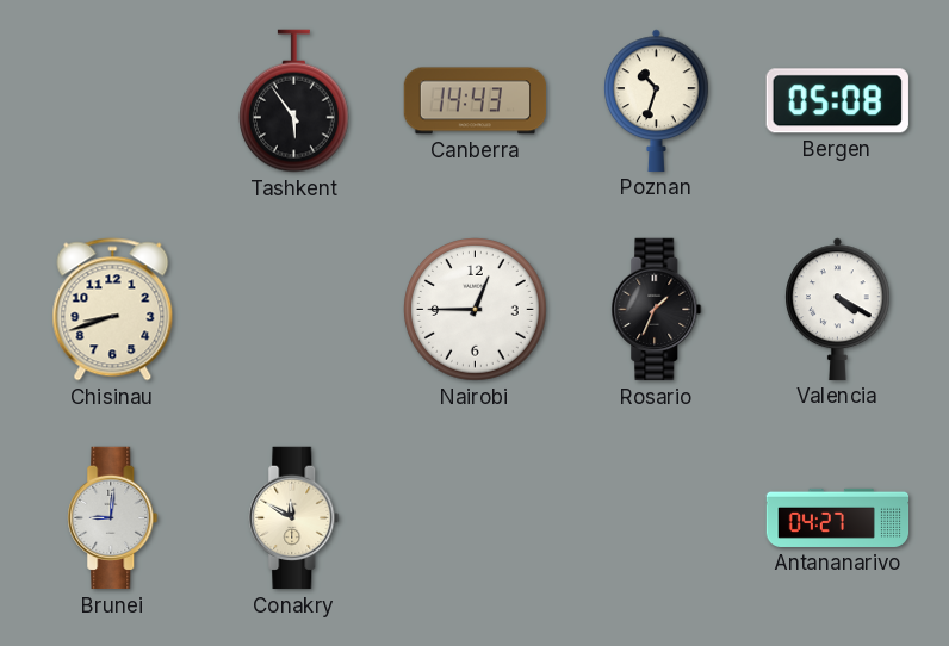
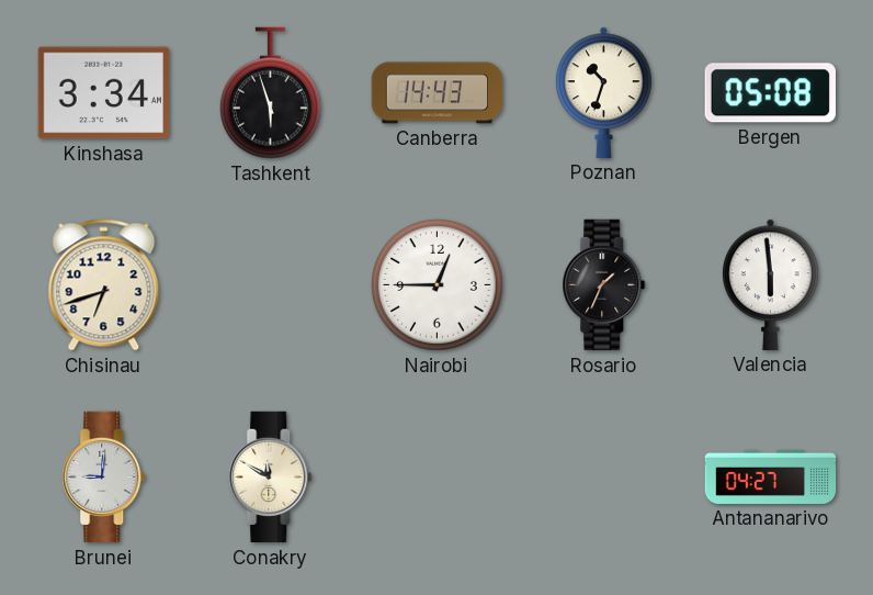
Kinshasa: none -> 3:34
Tashkent: 5:54 -> 5:57
Chisinau: 8:42 -> 6:42
Valencia: 4:20 -> 5:59
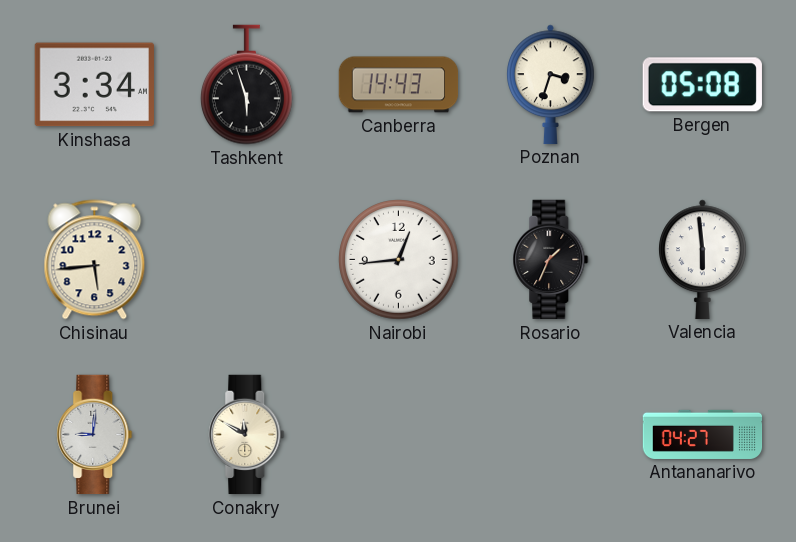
Poznan: 10:33 -> 3:33
Chisinau: 6:42 -> 5:44
Nairobi: 12:45 -> 12:44
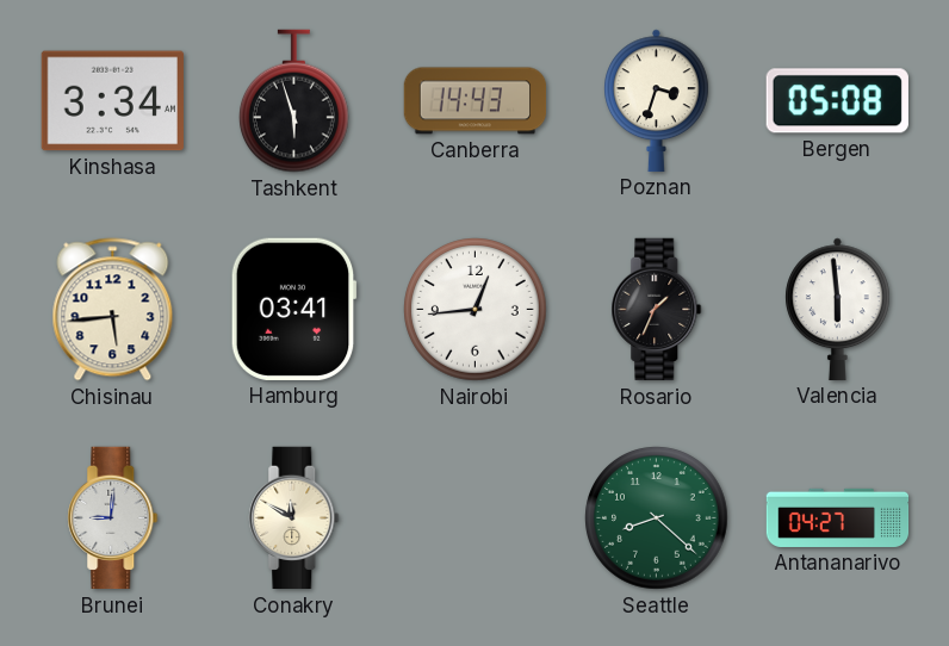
Hamburg: none -> 03:41
Seattle: none -> 8:22
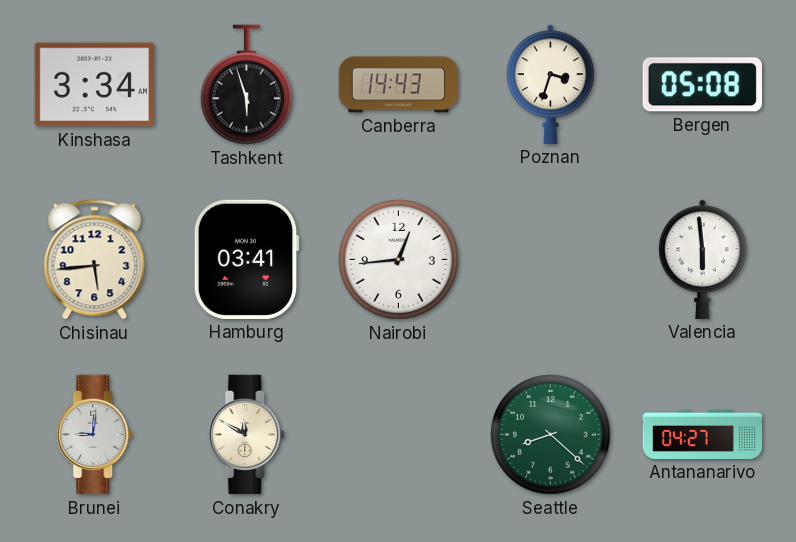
Rosario: 1:34 -> none
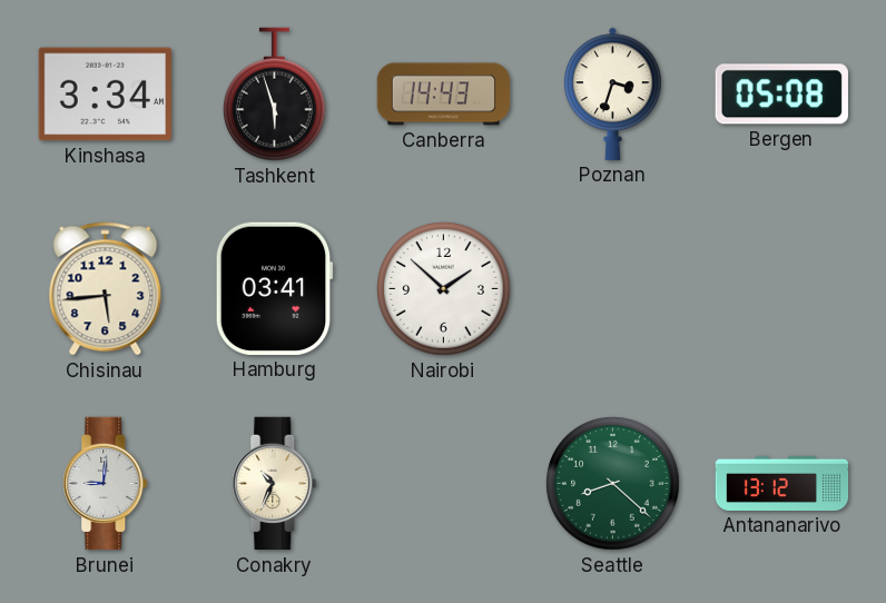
Nairobi: 12:44 -> 1:52
Valencia: 5:59 -> none
Conakry: 11:50 -> 10:34
Antananarivo: 04:27 -> 13:12
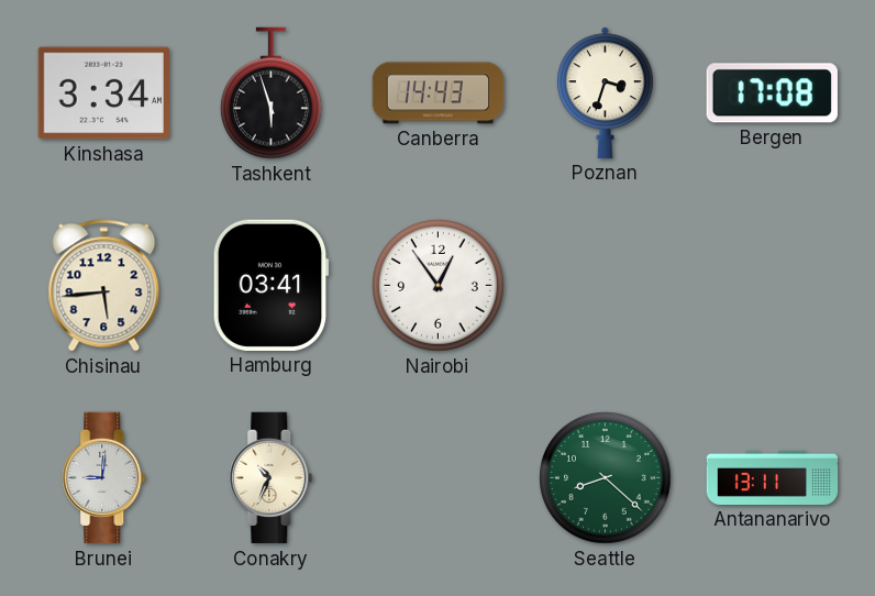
Bergen: 05:08 -> 17:08
Nairobi: 1:52 -> 12:54
Antananarivo: 13:12 -> 13:11
